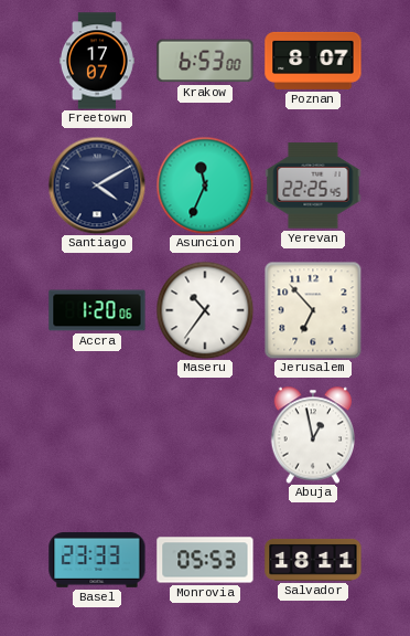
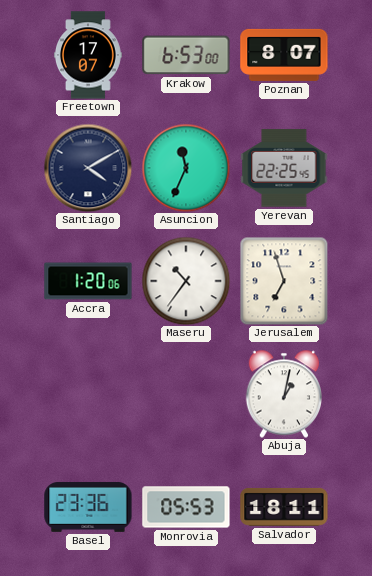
Jerusalem: 6:53 -> 6:57
Abuja: 12:58 -> 1:02
Basel: 23:33 -> 23:36
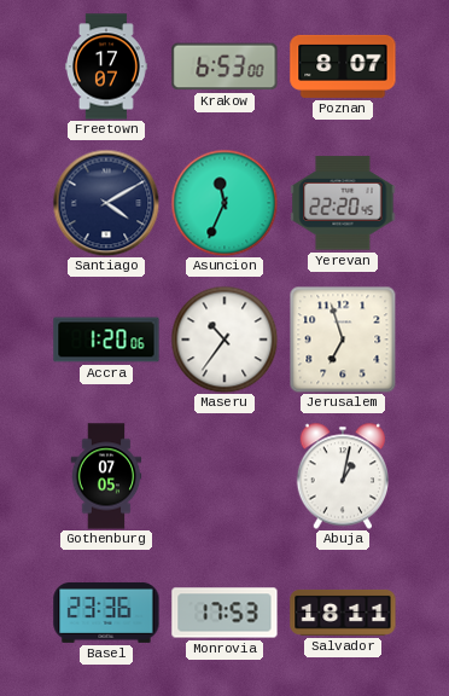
Yerevan: 22:25 -> 22:20
Gothenburg: none -> 07:05
Monrovia: 05:53 -> 17:53
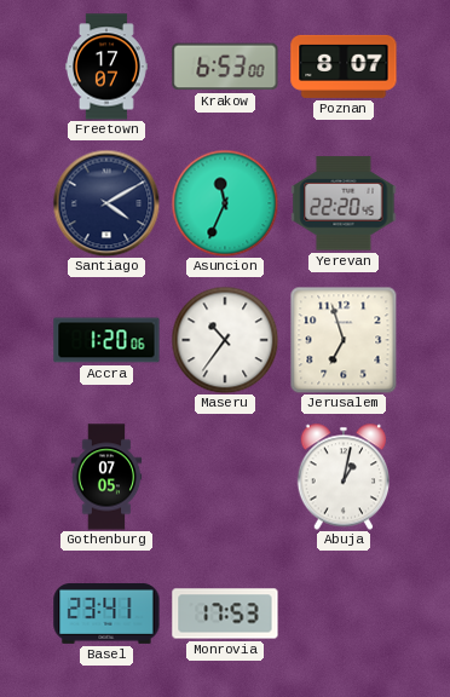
Basel: 23:36 -> 23:41
Salvador: 18:11 -> none
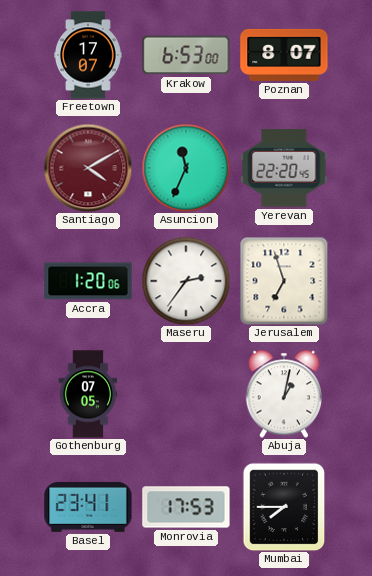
Santiago dial: navy -> burgundy
Maseru: 10:36 -> 2:36
Mumbai: none -> 7:45
